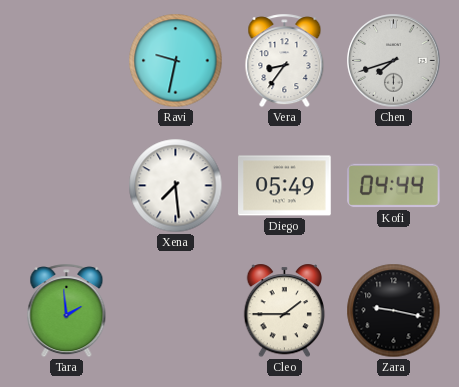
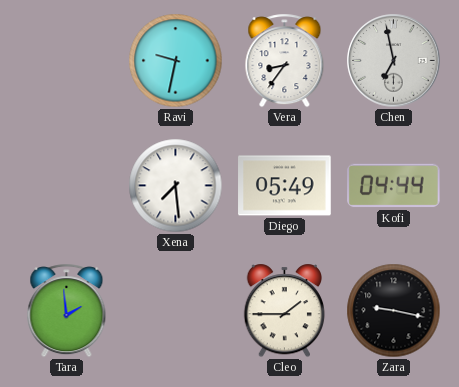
Chen: 7:42 -> 6:58
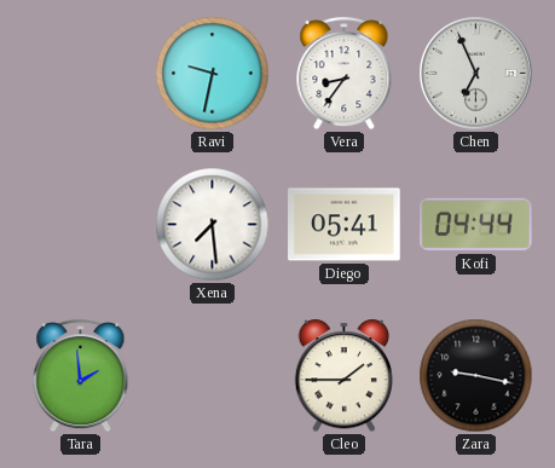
Chen: 6:58 -> 6:56
Diego: 05:49 -> 05:41
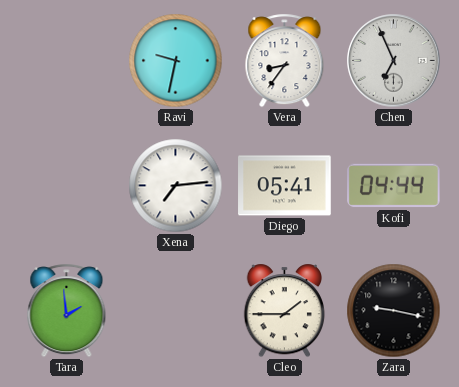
Xena: 7:29 -> 7:14
